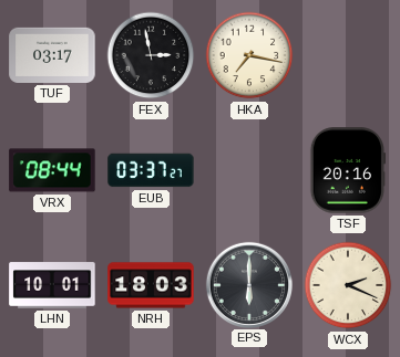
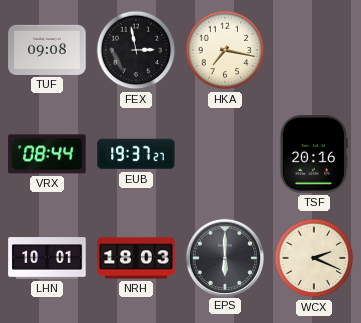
TUF: 03:17 -> 09:08
EUB: 03:37 -> 19:37
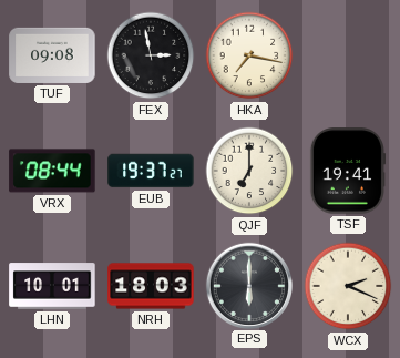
QJF: none -> 7:00
TSF: 20:16 -> 19:41
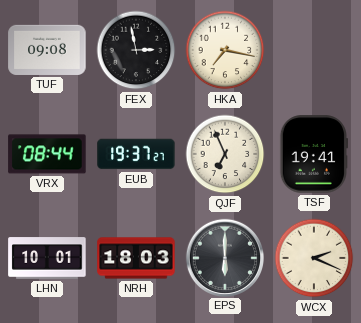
QJF: 7:00 -> 6:56
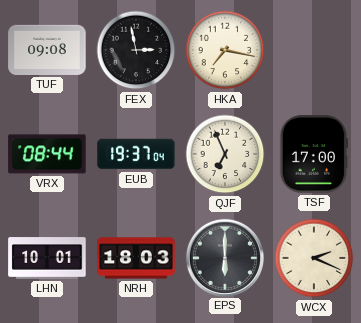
EUB: 19:37:27 -> 19:37:04
TSF: 19:41 -> 17:00
